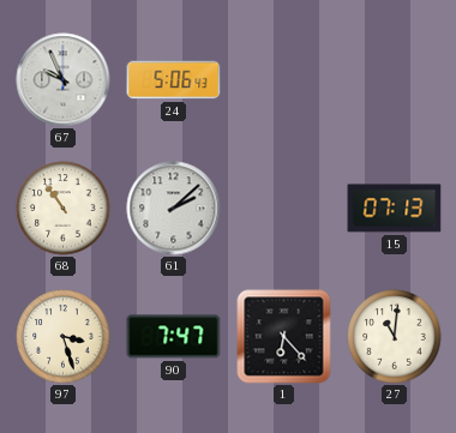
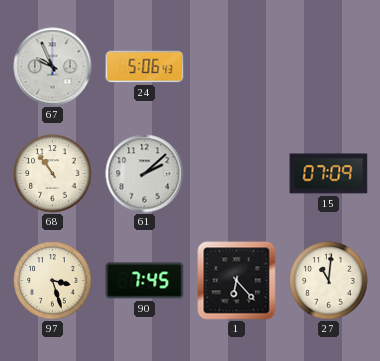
15: 07:13 -> 07:09
90: 7:47 -> 7:45
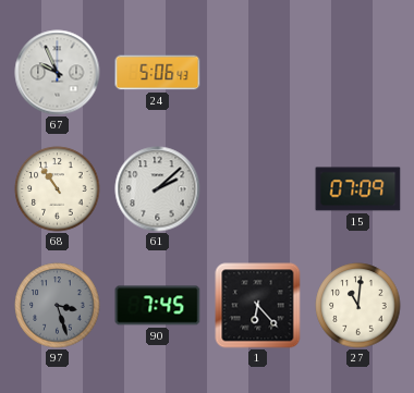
97 dial: cream -> grey
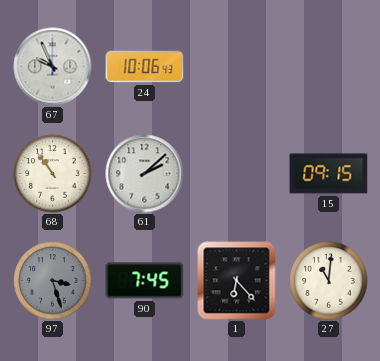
24: 5:06 -> 10:06
15: 07:09 -> 09:15
